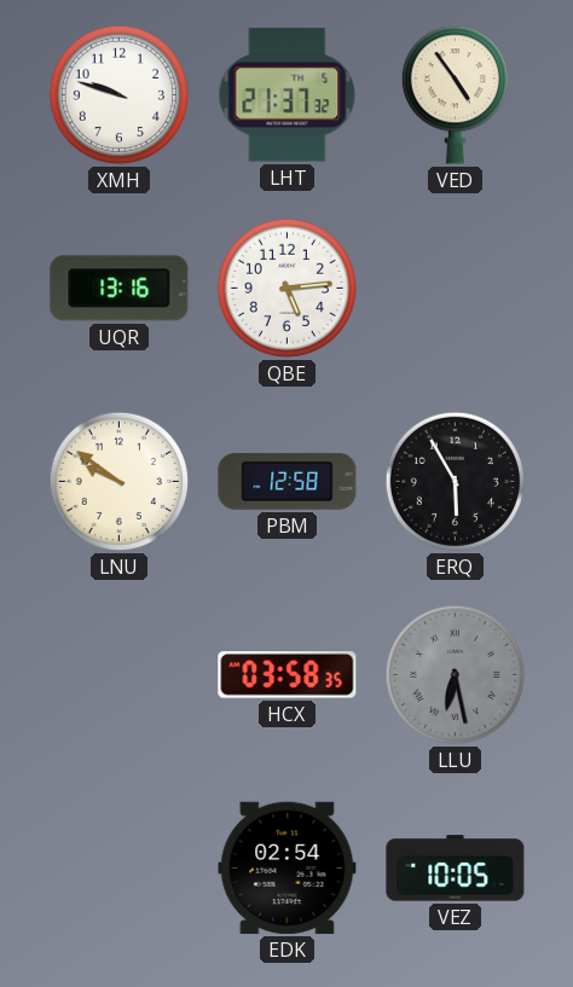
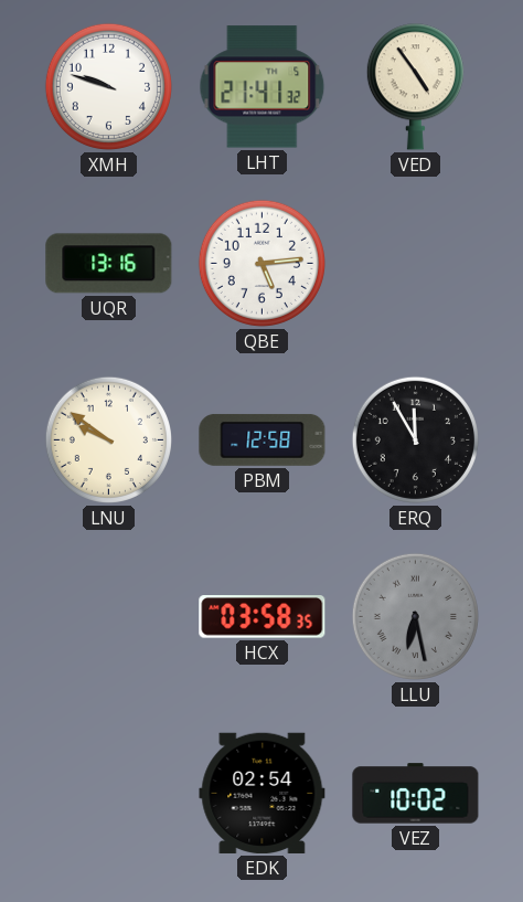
LHT: 21:37 -> 21:41
ERQ: 5:55 -> 11:55
VEZ: 10:05 -> 10:02
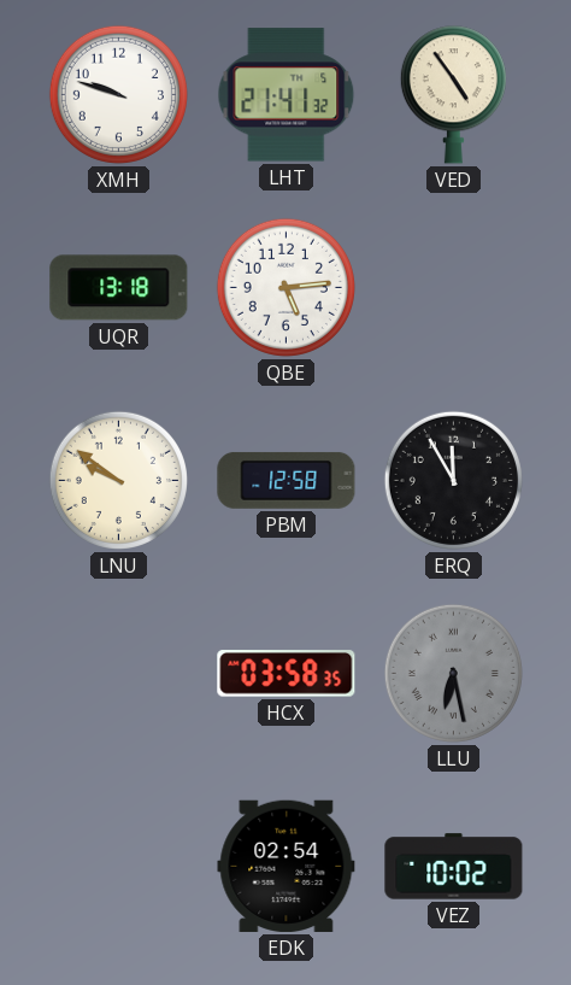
UQR: 13:16 -> 13:18
